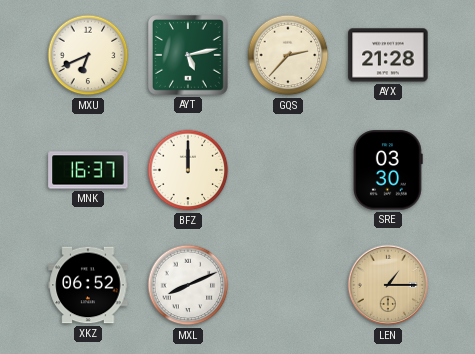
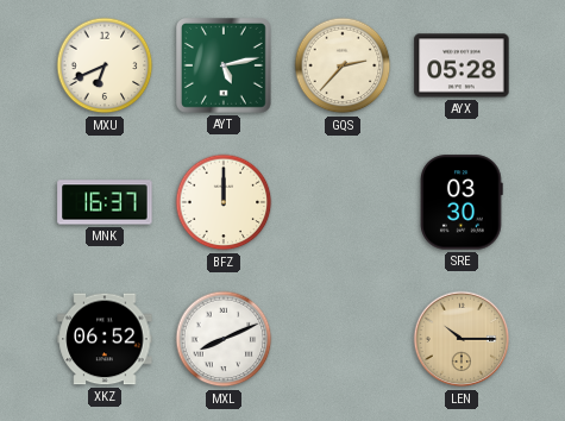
AYX: 21:28 -> 05:28
LEN: 1:15 -> 10:15
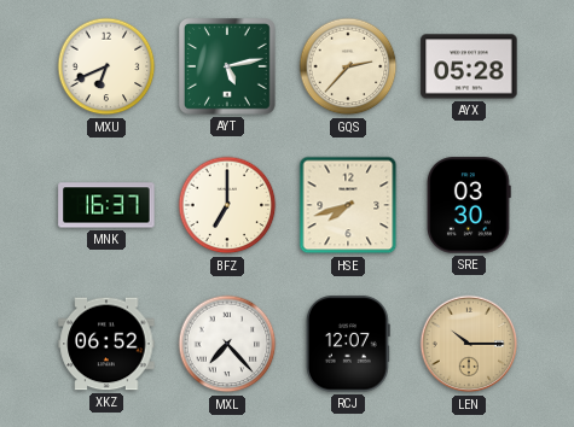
BFZ: 12:00 -> 7:00
HSE: none -> 7:42
MXL: 8:11 -> 7:23
RCJ: none -> 12:07
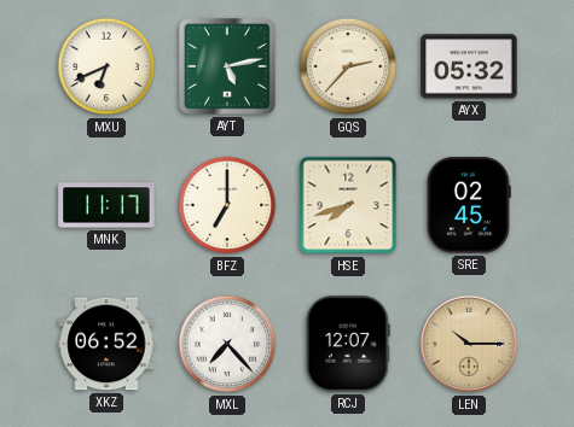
AYX: 05:28 -> 05:32
MNK: 16:37 -> 11:17
SRE: 03:30 -> 02:45
